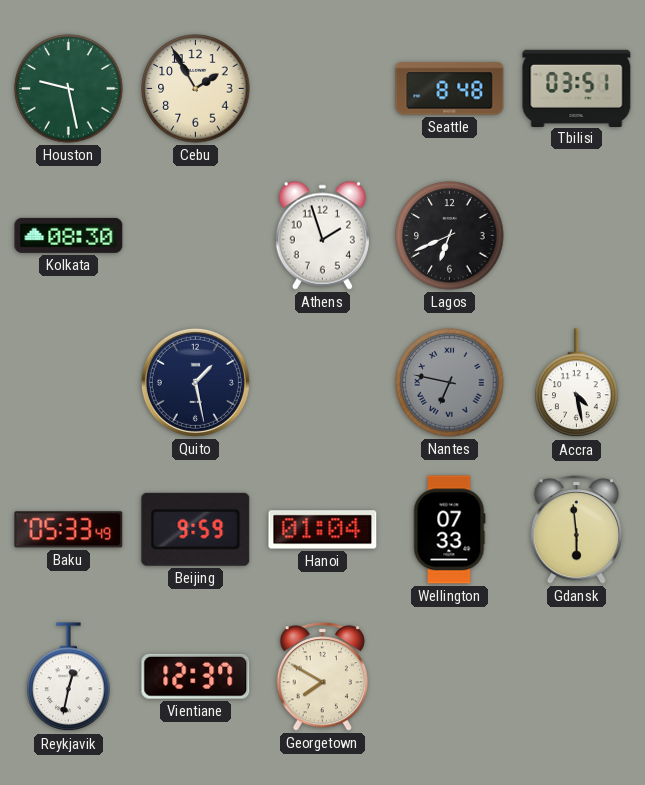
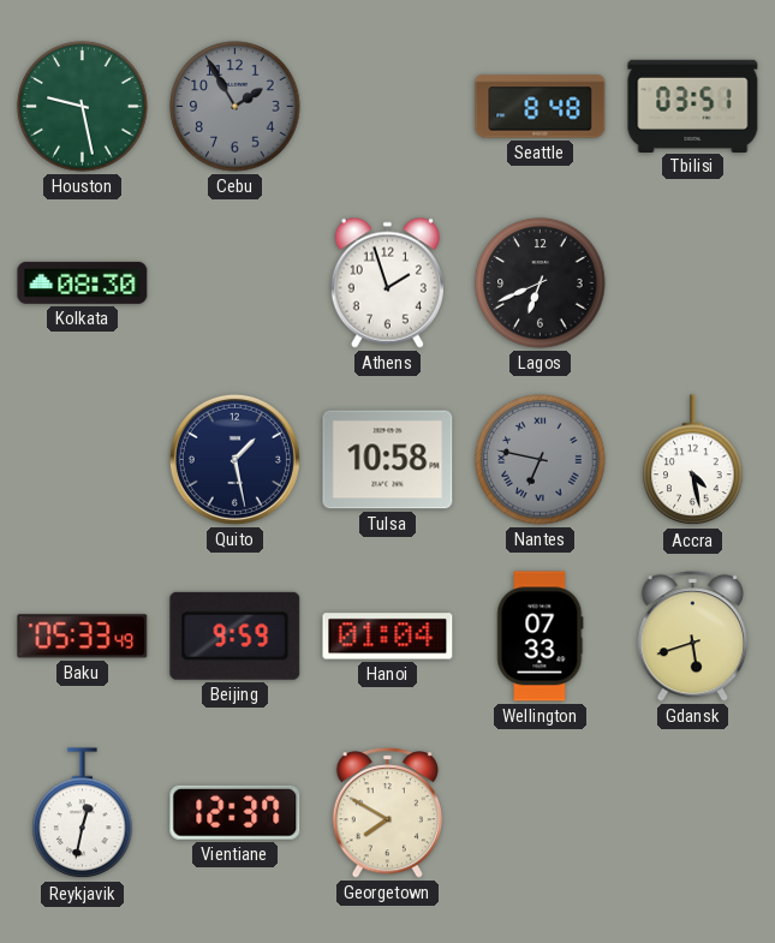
Cebu dial: cream -> grey
Tulsa: none -> 10:58
Gdansk: 5:59 -> 5:42
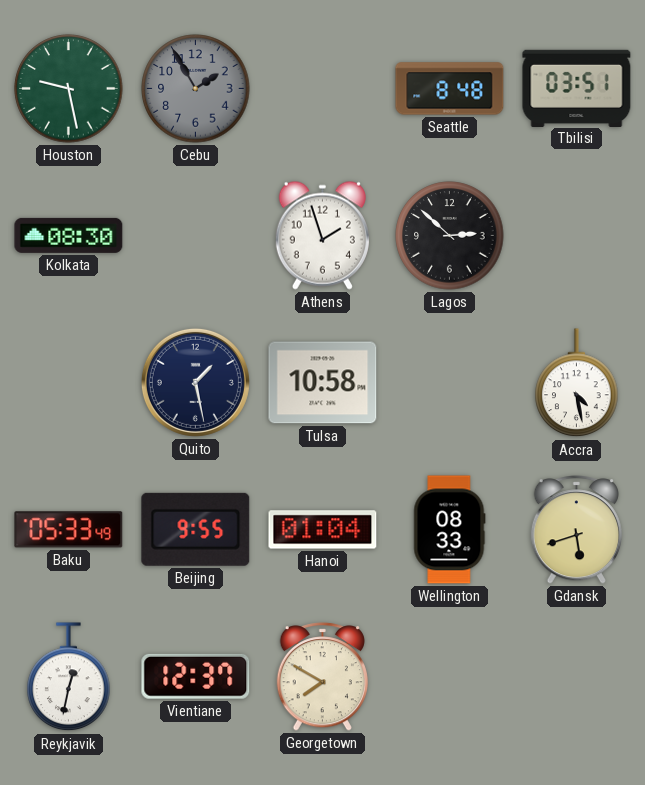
Lagos: 6:41 -> 2:52
Nantes: 6:47 -> none
Beijing: 9:59 -> 9:55
Wellington: 07:33 -> 08:33
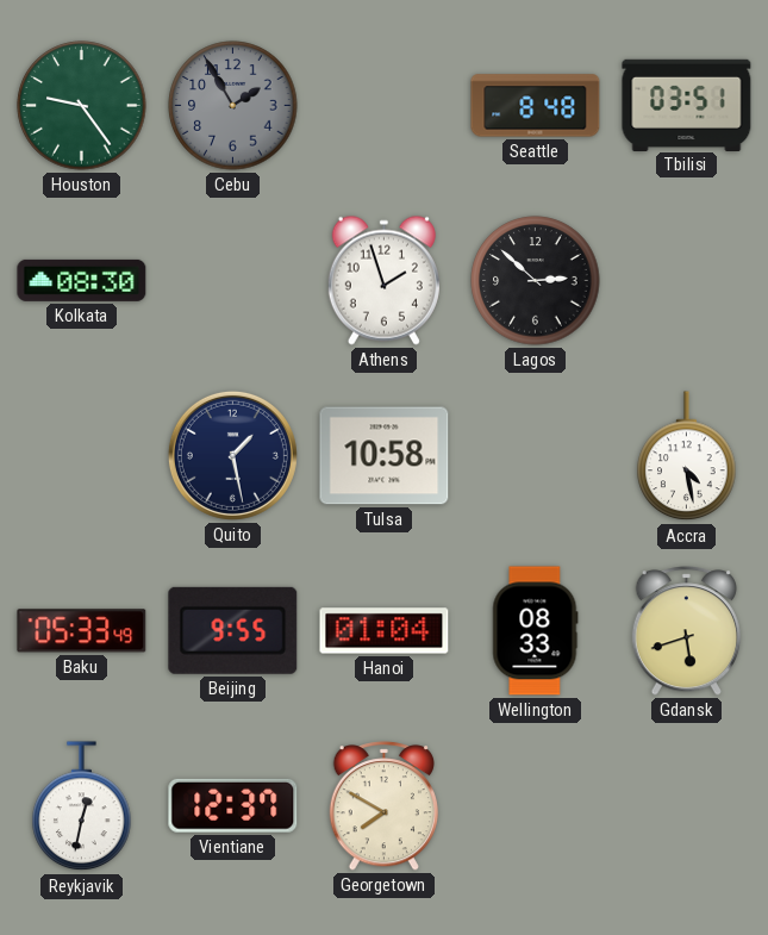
Houston: 9:28 -> 9:24
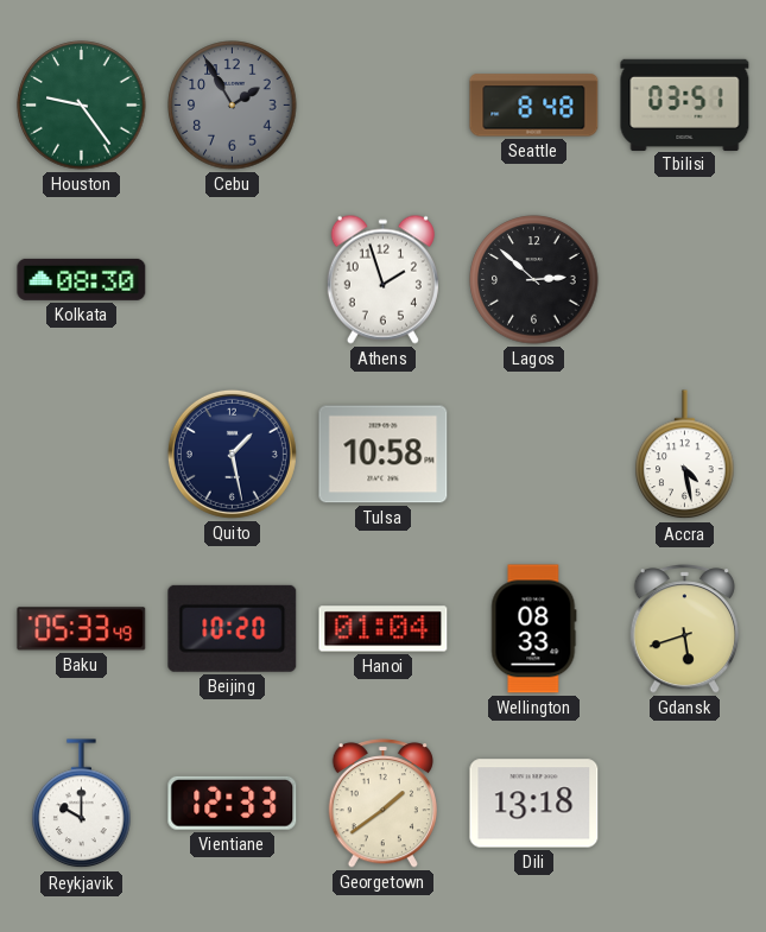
Beijing: 9:55 -> 10:20
Reykjavik: 12:32 -> 10:00
Vientiane: 12:37 -> 12:33
Georgetown: 7:50 -> 1:39
Dili: none -> 13:18
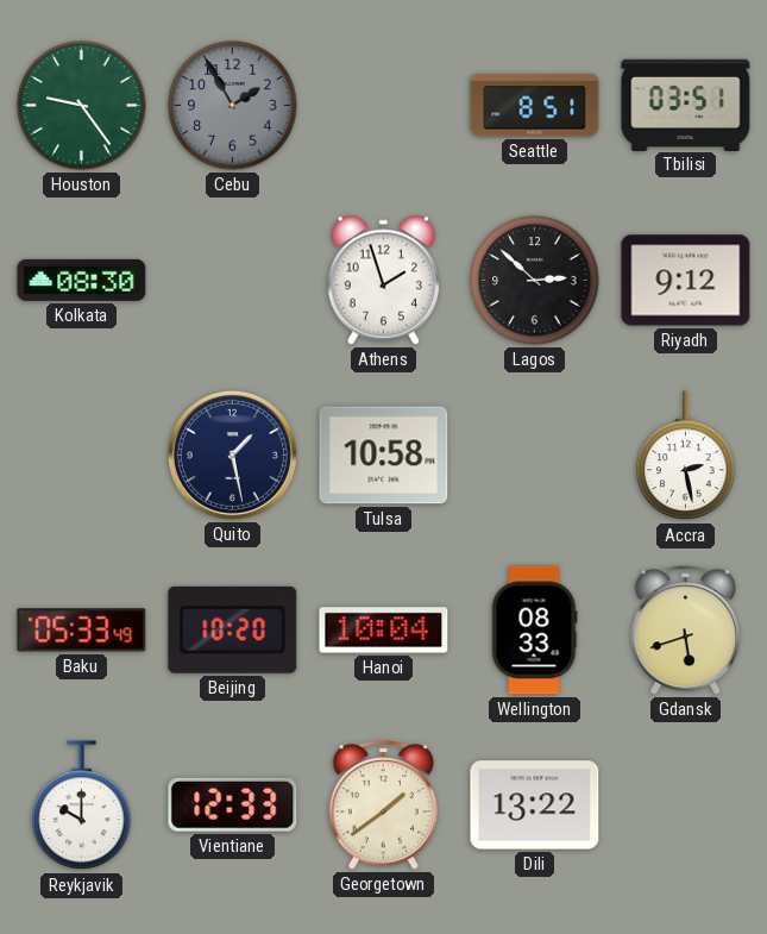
Seattle: 8:48 -> 8:51
Riyadh: none -> 9:12
Accra: 4:28 -> 2:28
Hanoi: 01:04 -> 10:04
Dili: 13:18 -> 13:22
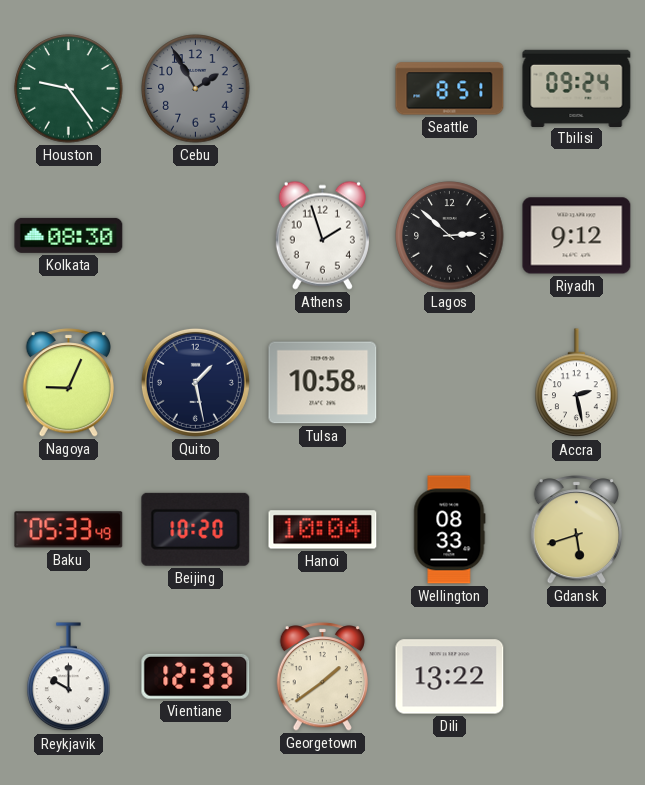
Tbilisi: 03:51 -> 09:24
Nagoya: none -> 9:04
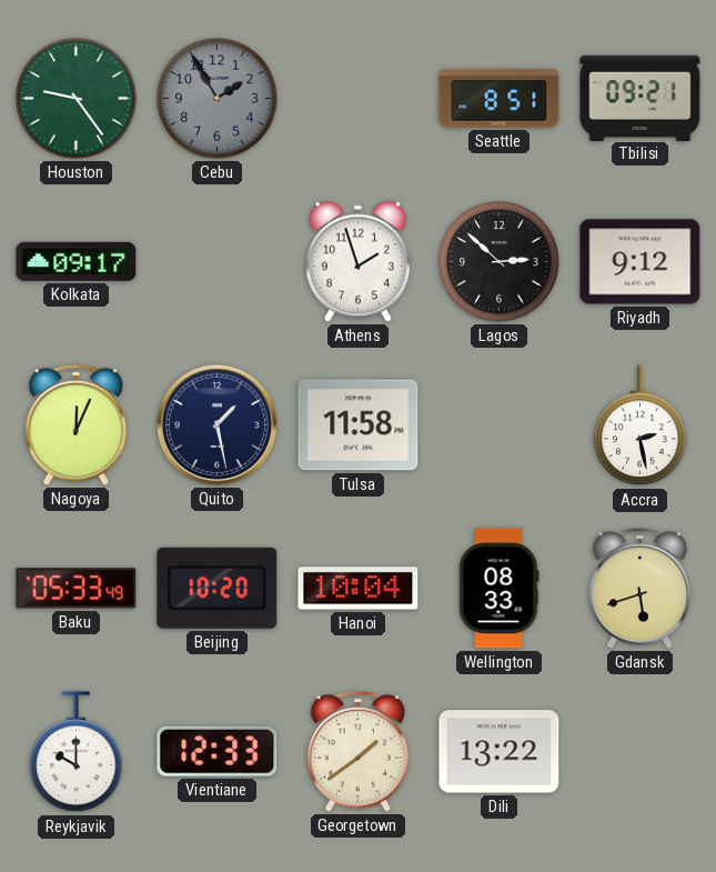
Tbilisi: 09:24 -> 09:21
Kolkata: 08:30 -> 09:17
Nagoya: 9:04 -> 12:04
Tulsa: 10:58 -> 11:58
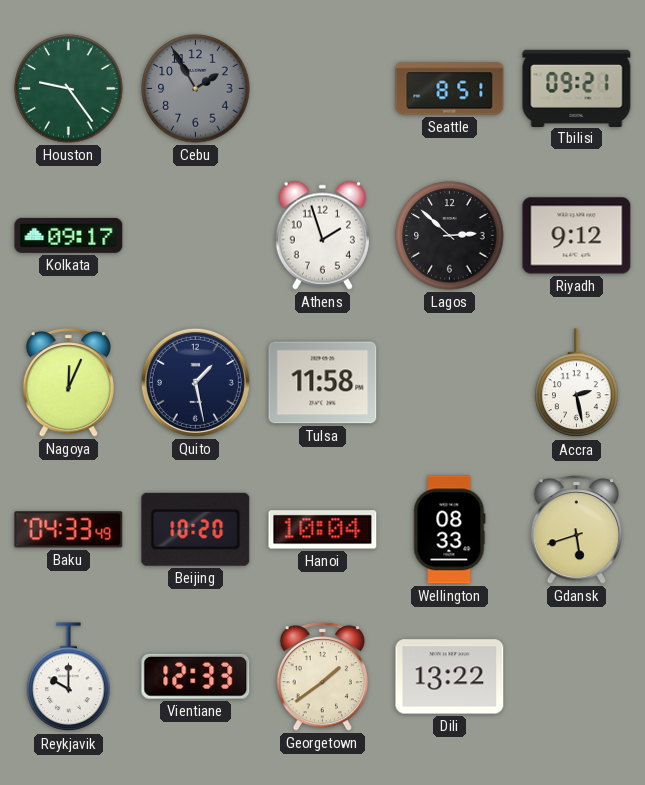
Baku: 05:33 -> 04:33
